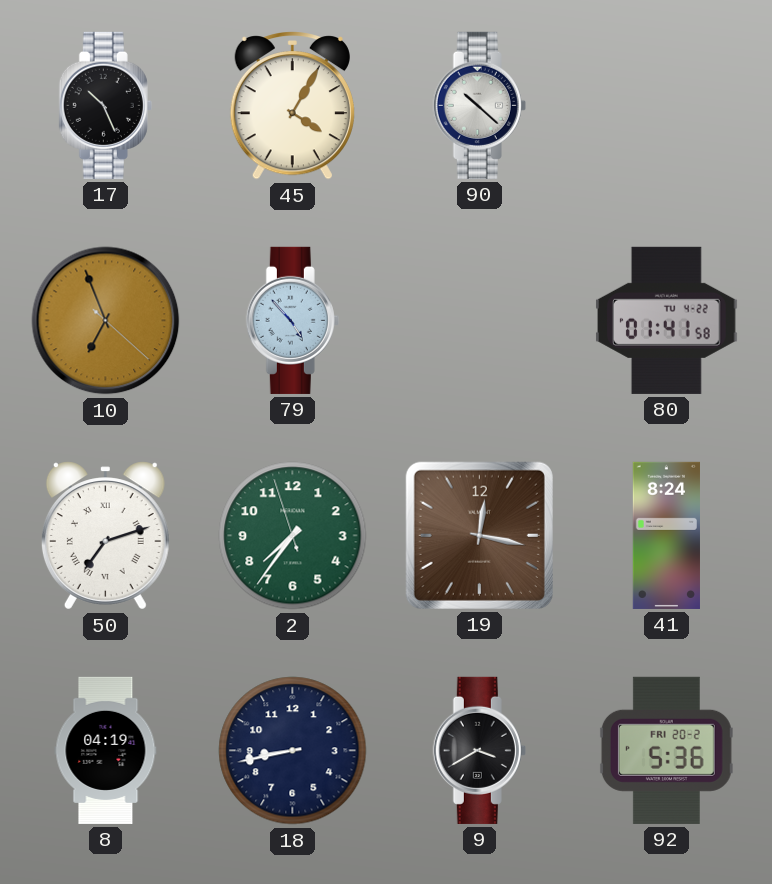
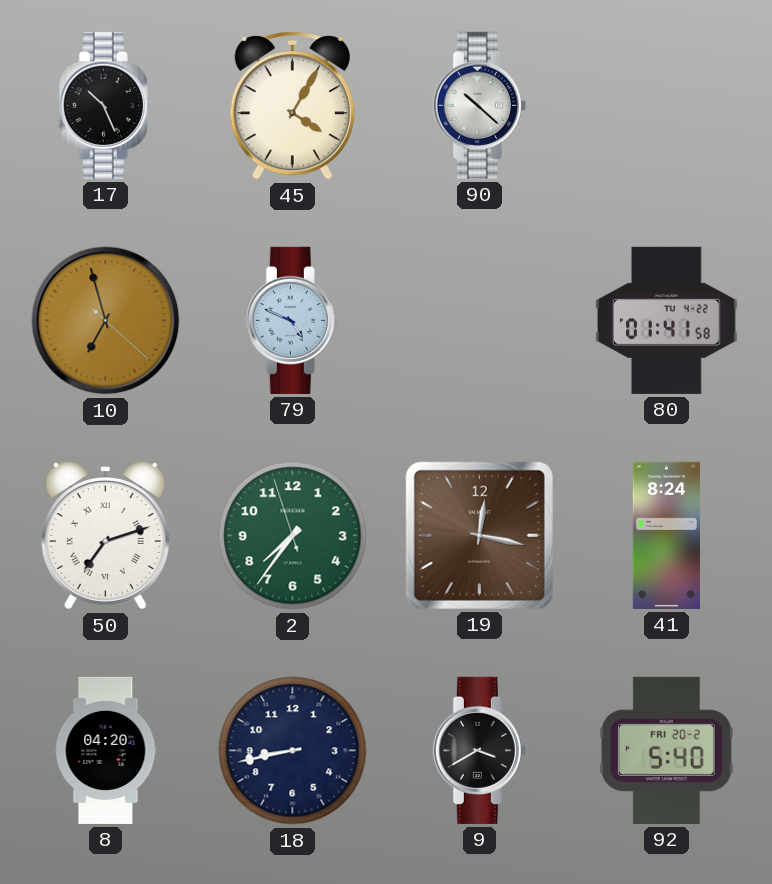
10: 6:56 -> 6:57
79: 4:53 -> 4:49
8: 04:19 -> 04:20
92: 5:36 -> 5:40
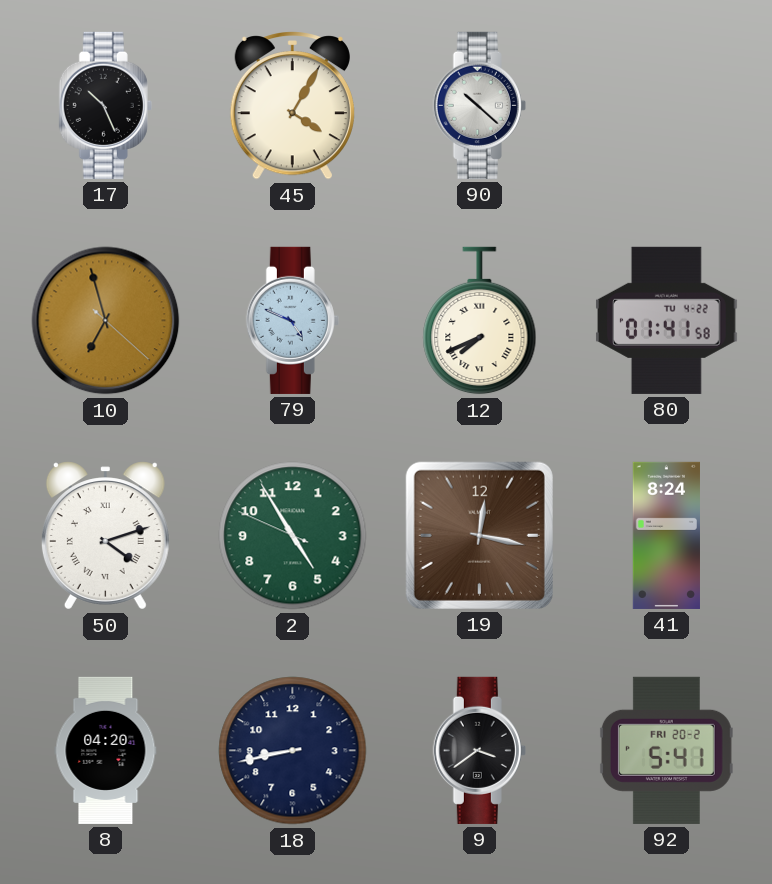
12: none -> 7:41
50: 7:12 -> 4:12
2: 7:35 -> 4:54
9: 3:40 -> 3:39
92: 5:40 -> 5:41
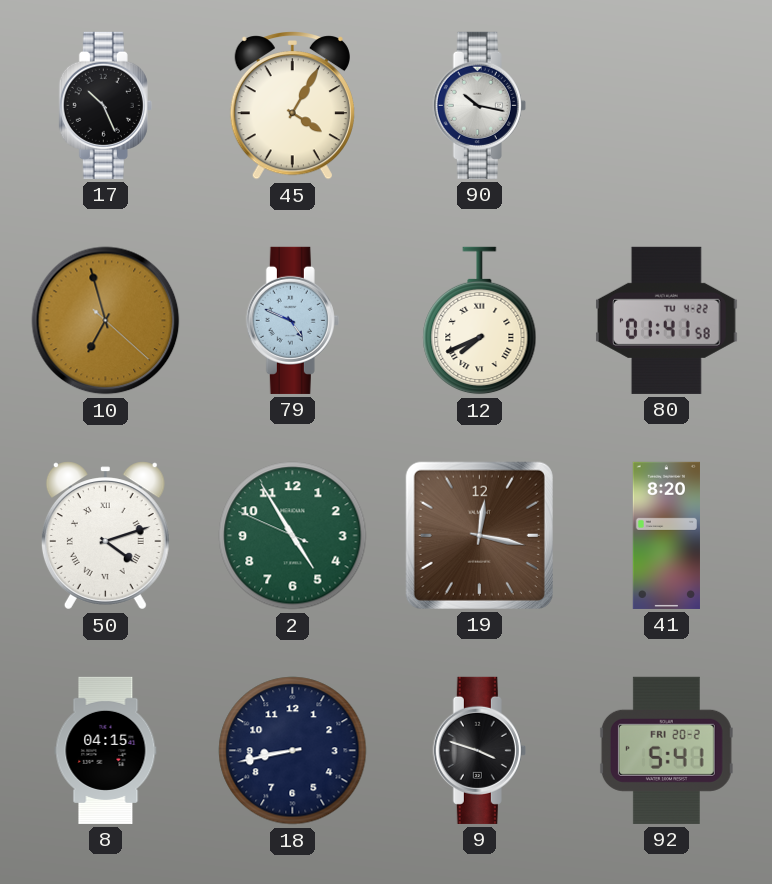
90: 10:22 -> 10:17
41: 8:24 -> 8:20
8: 04:20 -> 04:15
9: 3:39 -> 3:48
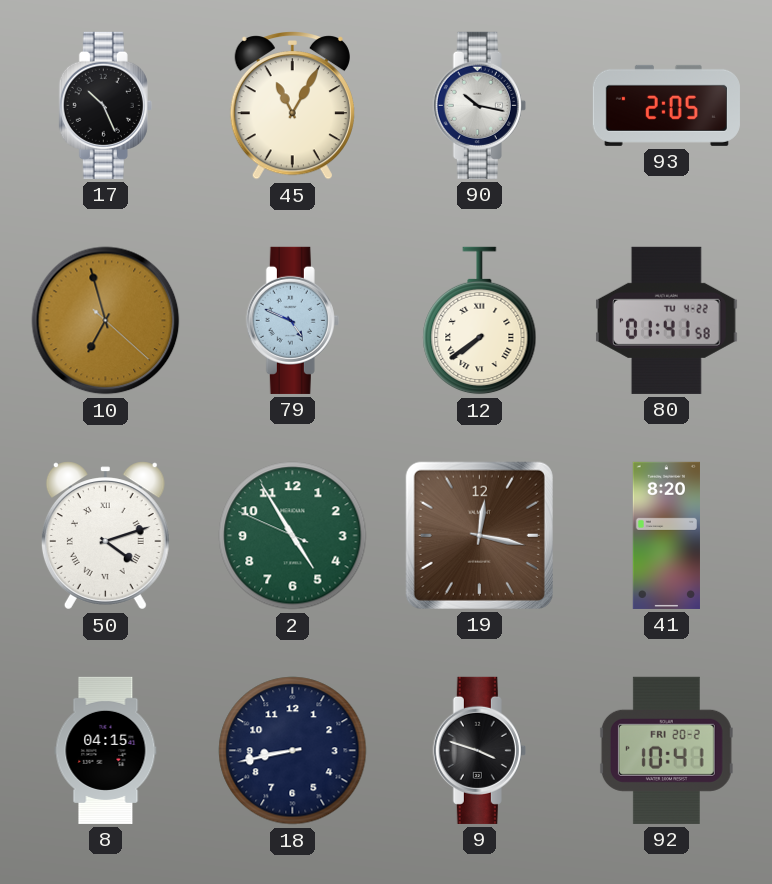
45: 4:05 -> 11:05
93: none -> 2:05
12: 7:41 -> 7:39
92: 5:41 -> 10:41
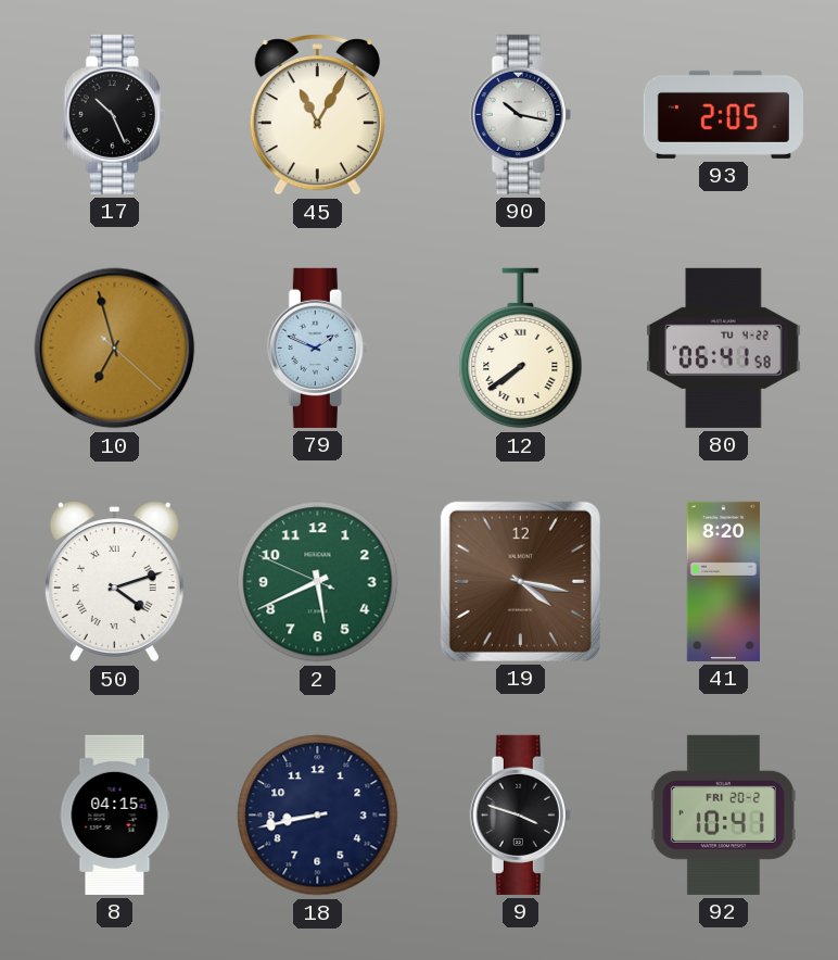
79: 4:49 -> 1:49
80: 01:41 -> 06:41
2: 4:54 -> 5:40
19: 12:17 -> 4:17
